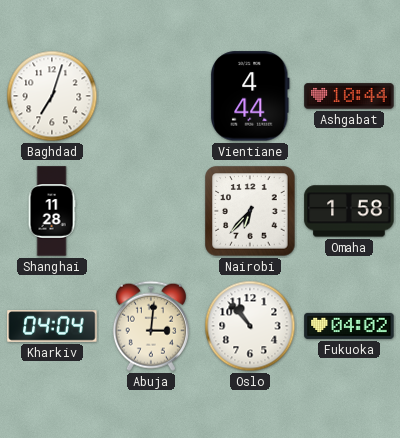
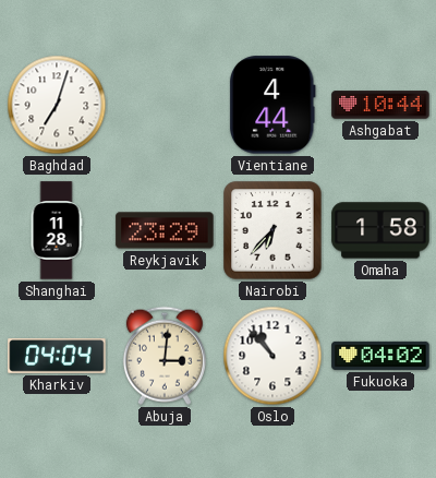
Reykjavik: none -> 23:29
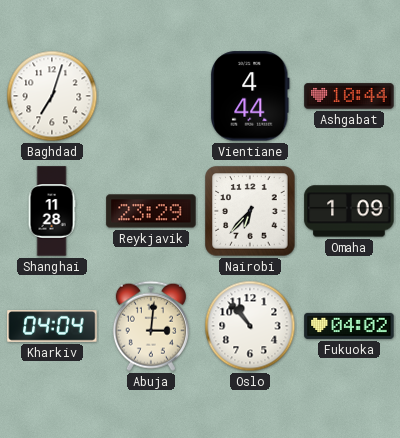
Omaha: 1:58 -> 1:09
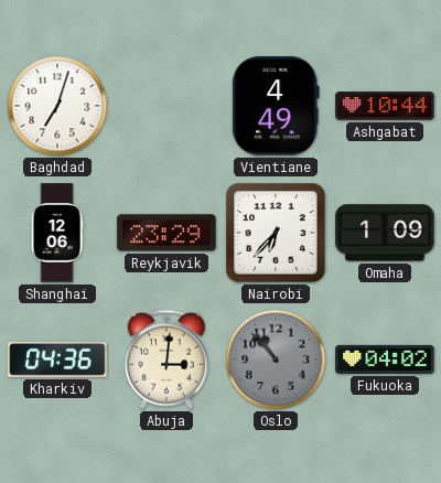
Vientiane: 4:44 -> 4:49
Shanghai: 11:28 -> 12:06
Kharkiv: 04:04 -> 04:36
Oslo dial: white -> grey
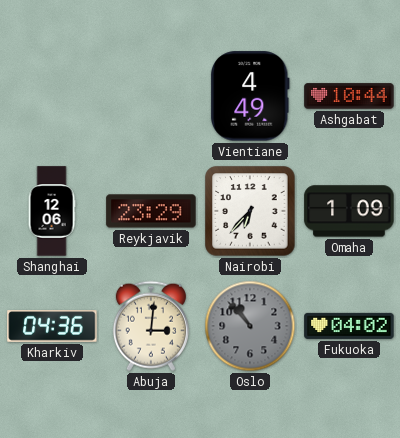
Baghdad: 7:03 -> none
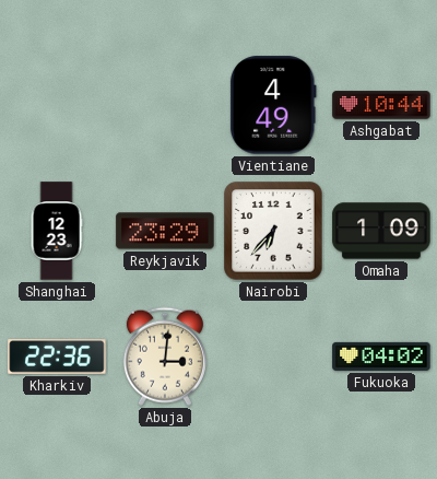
Shanghai: 12:06 -> 12:23
Kharkiv: 04:36 -> 22:36
Oslo: 10:53 -> none
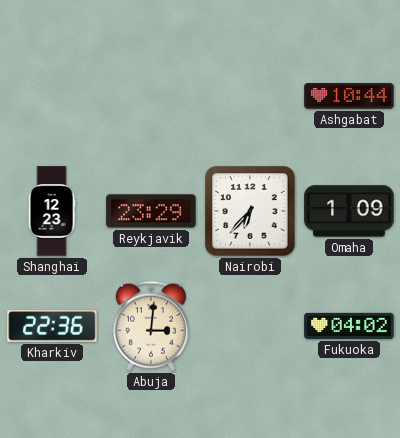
Vientiane: 4:49 -> none
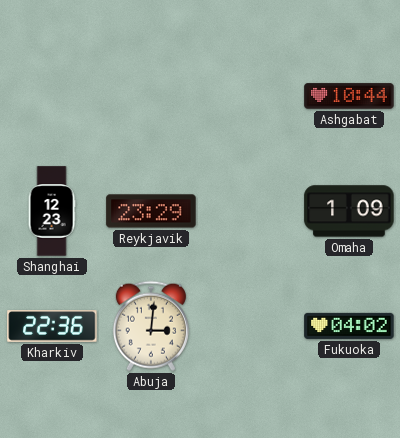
Nairobi: 6:37 -> none
